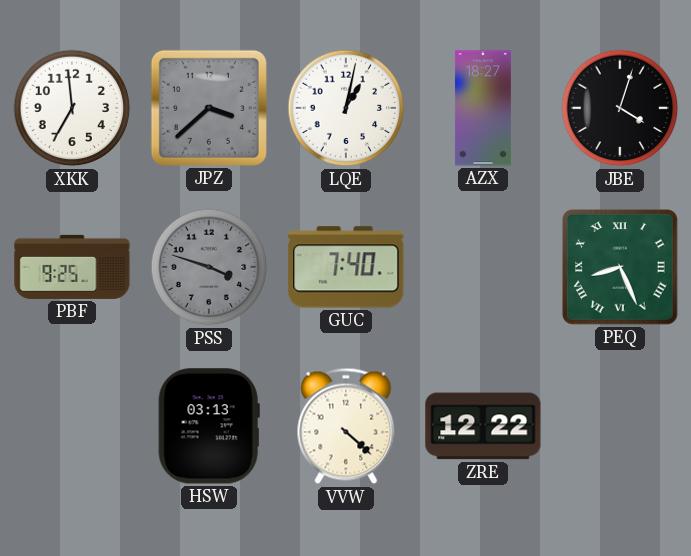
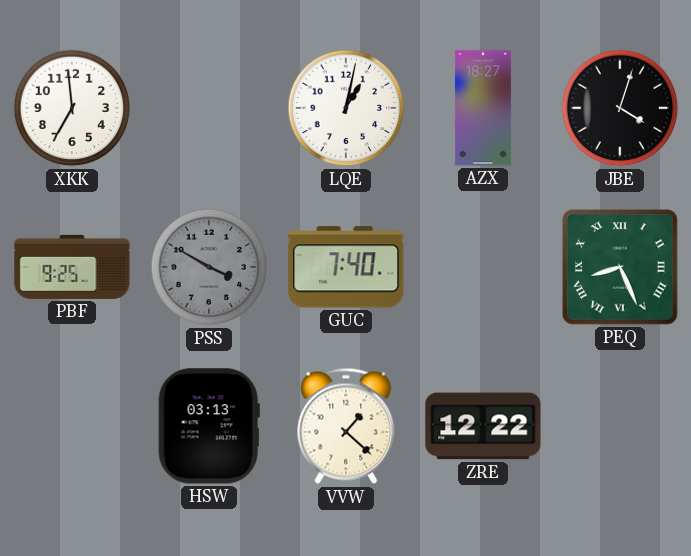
JPZ: 3:38 -> none
PSS: 3:48 -> 3:50
VVW: 4:22 -> 1:22
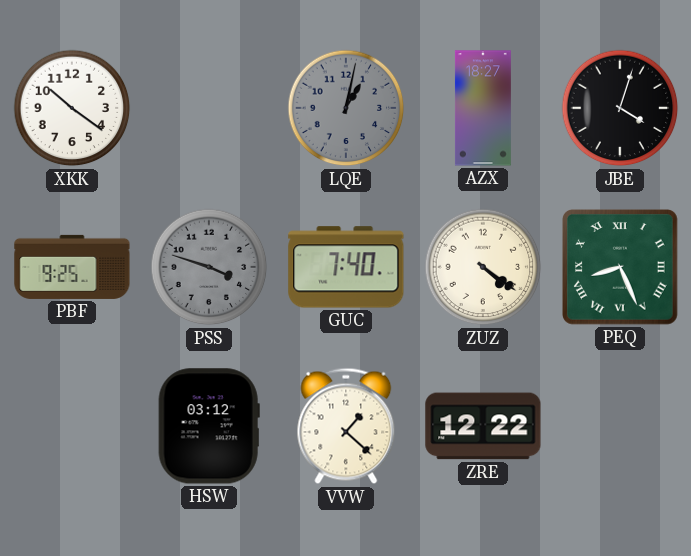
XKK: 6:59 -> 10:21
LQE dial: white -> grey
PSS: 3:50 -> 3:48
ZUZ: none -> 4:21
HSW: 03:13 -> 03:12
